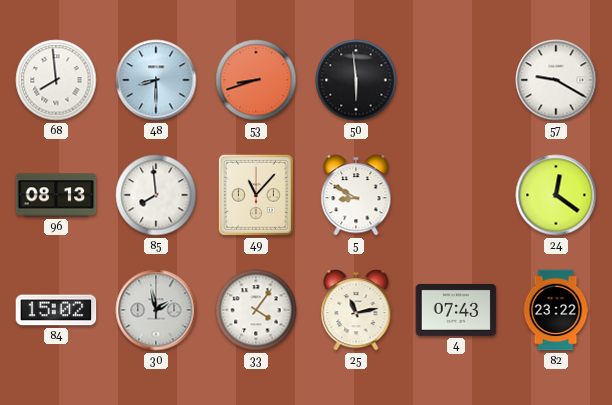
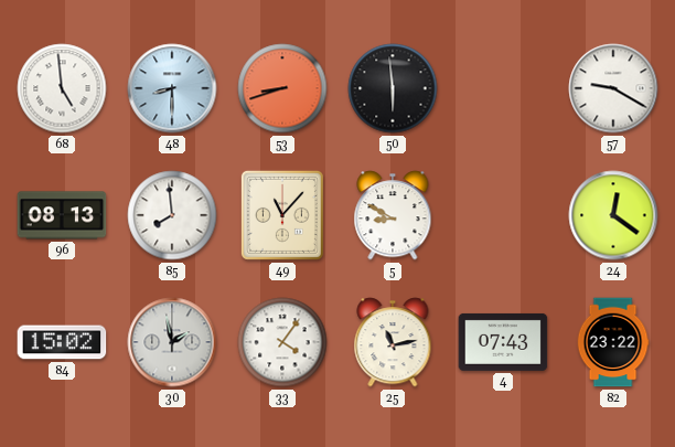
68: 7:59 -> 4:59
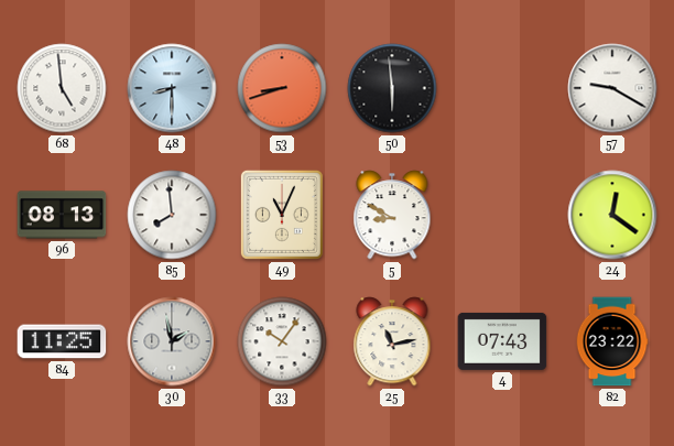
49: 11:07 -> 11:04
84: 15:02 -> 11:25
33: 4:06 -> 10:06
